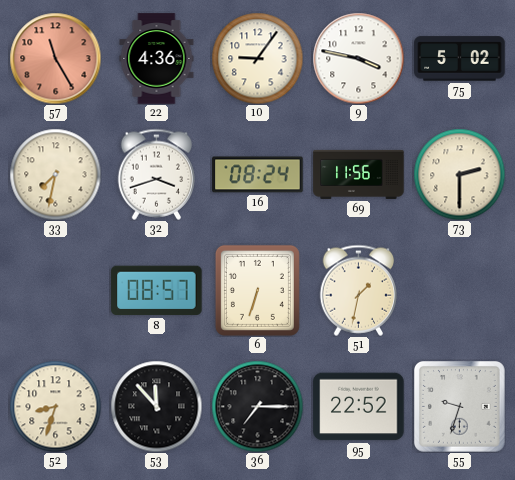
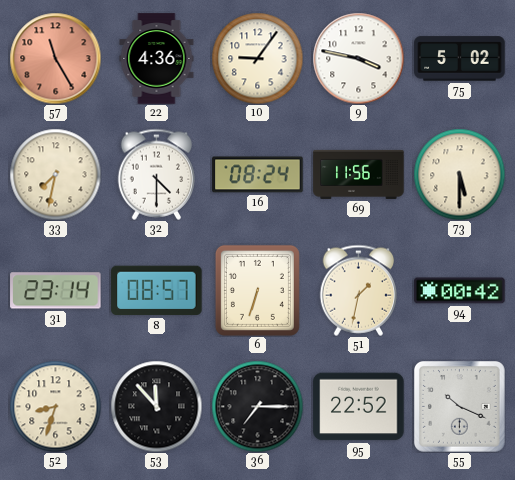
32: 3:42 -> 4:30
73: 2:30 -> 5:30
31: none -> 23:14
94: none -> 00:42
55: 9:33 -> 10:19
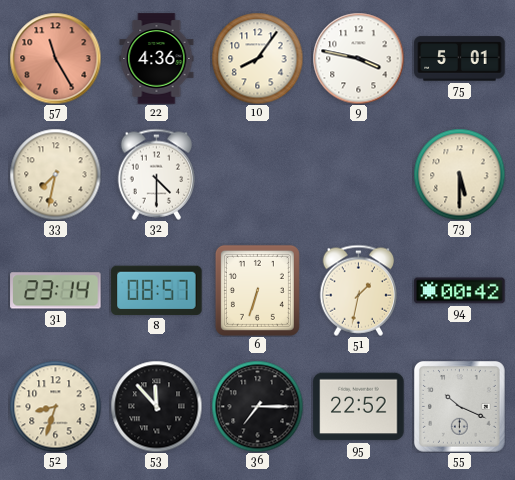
10: 9:06 -> 8:06
75: 5:02 -> 5:01
16: 08:24 -> none
69: 11:56 -> none
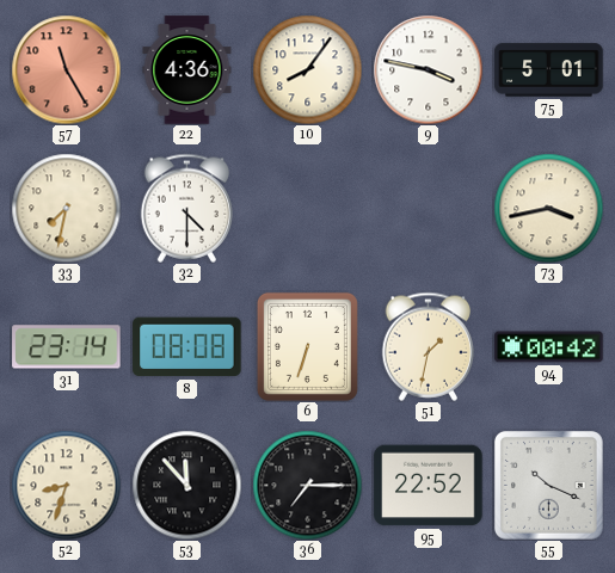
73: 5:30 -> 3:43
8: 08:57 -> 08:08
